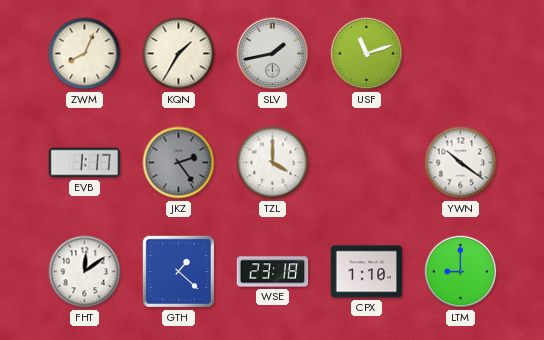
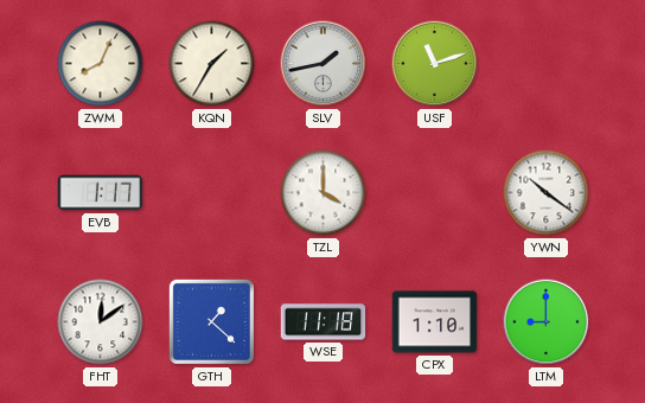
JKZ: 2:24 -> none
WSE: 23:18 -> 11:18
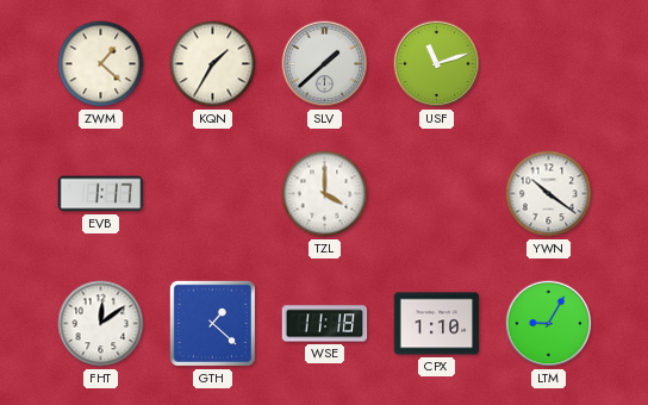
ZWM: 8:04 -> 1:22
SLV: 1:43 -> 1:38
LTM: 9:00 -> 9:05
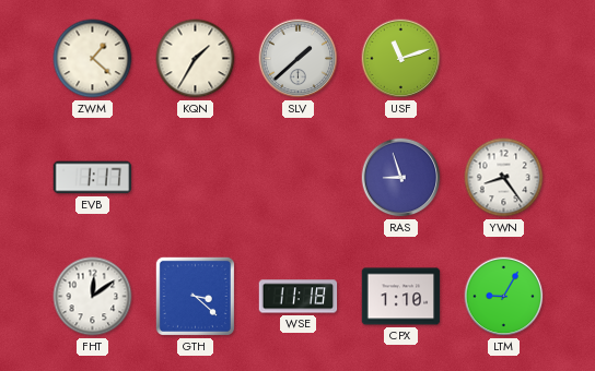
TZL: 4:00 -> none
RAS: none -> 8:57
YWN: 10:21 -> 8:24
GTH: 1:22 -> 3:22
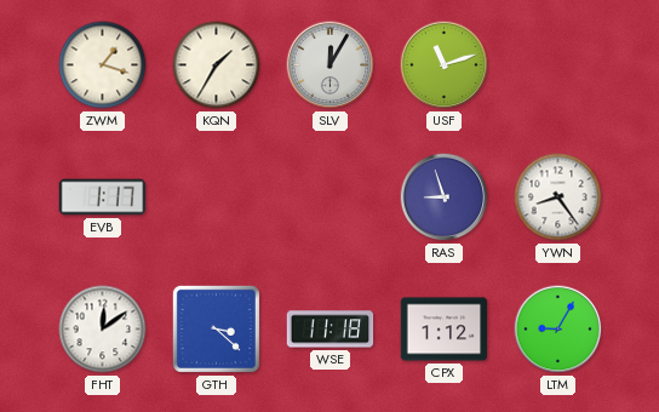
ZWM: 1:22 -> 1:18
SLV: 1:38 -> 12:05
CPX: 1:10 -> 1:12
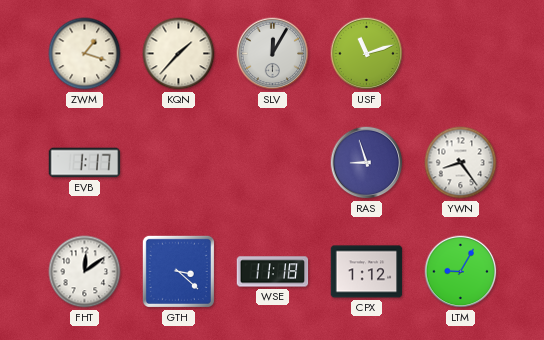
KQN: 1:35 -> 1:37
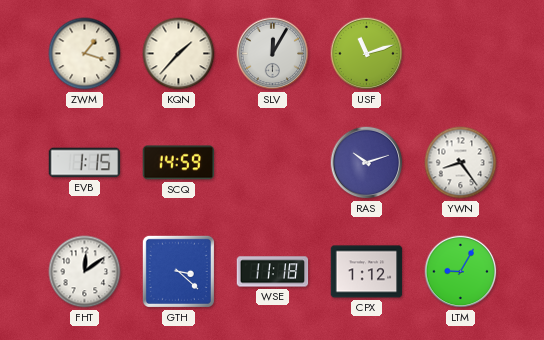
EVB: 1:17 -> 1:15
SCQ: none -> 14:59
RAS: 8:57 -> 10:12
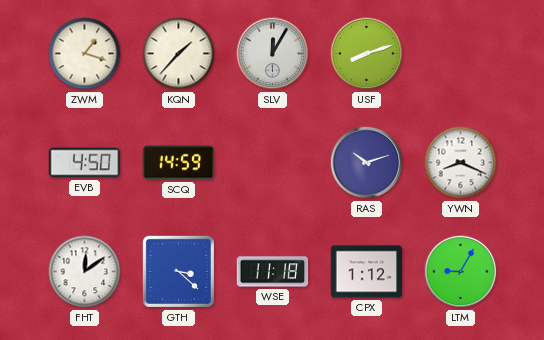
USF: 11:12 -> 8:12
EVB: 1:15 -> 4:50
YWN: 8:24 -> 8:19
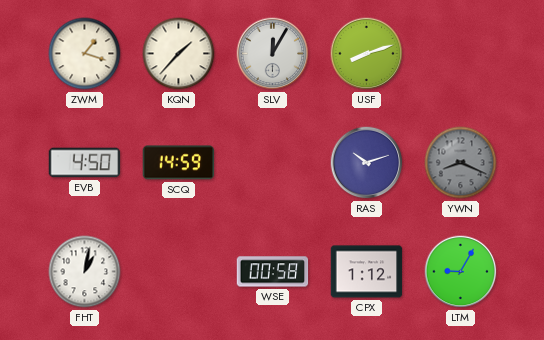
YWN dial: white -> grey
FHT: 12:09 -> 1:02
GTH: 3:22 -> none
WSE: 11:18 -> 00:58
